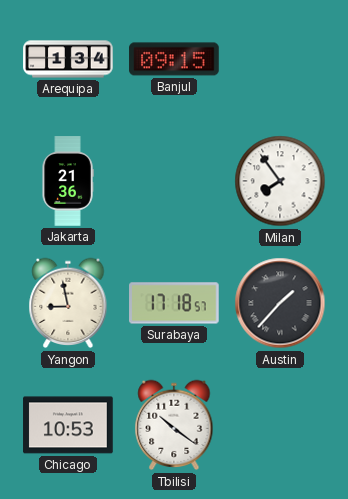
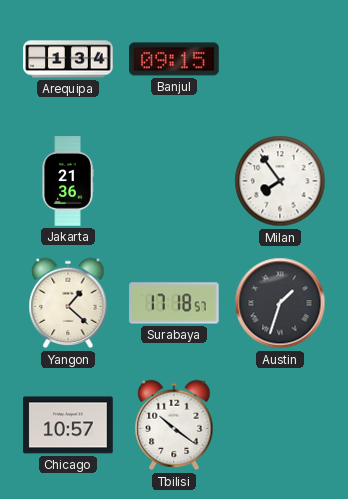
Yangon: 8:58 -> 1:22
Austin: 1:37 -> 1:33
Chicago: 10:53 -> 10:57
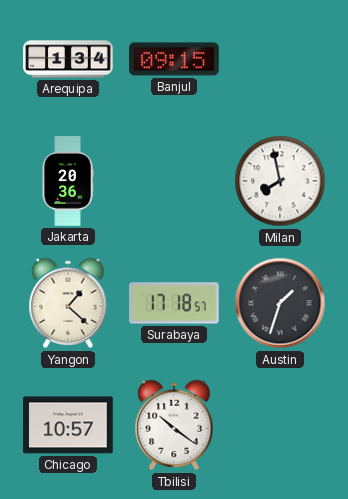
Jakarta: 21:36 -> 20:36
Milan: 7:54 -> 7:58
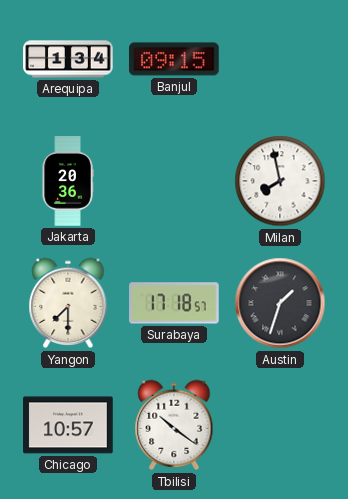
Yangon: 1:22 -> 7:30
